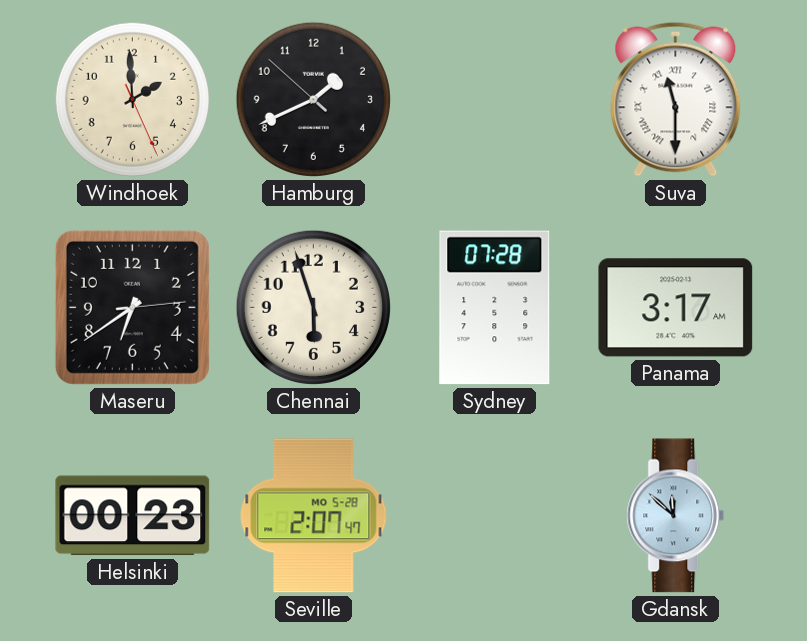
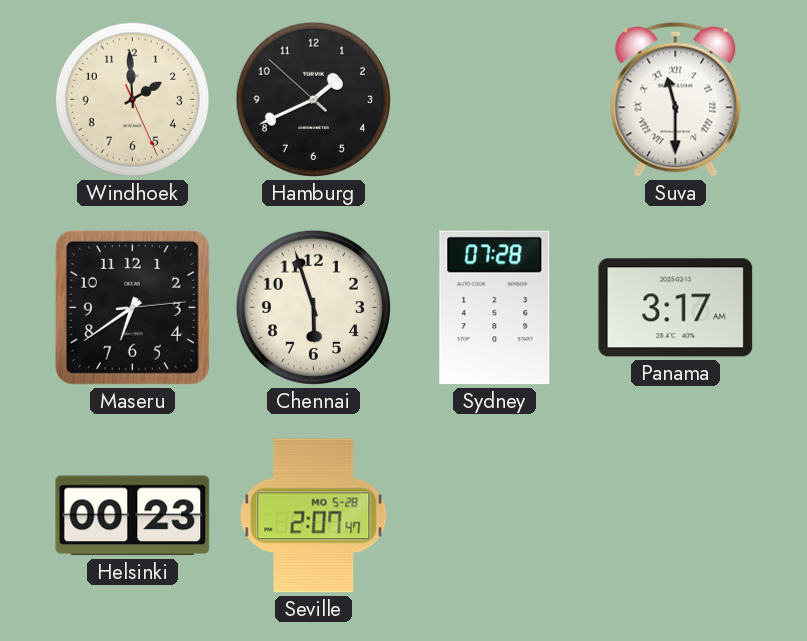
Gdansk: 11:52 -> none
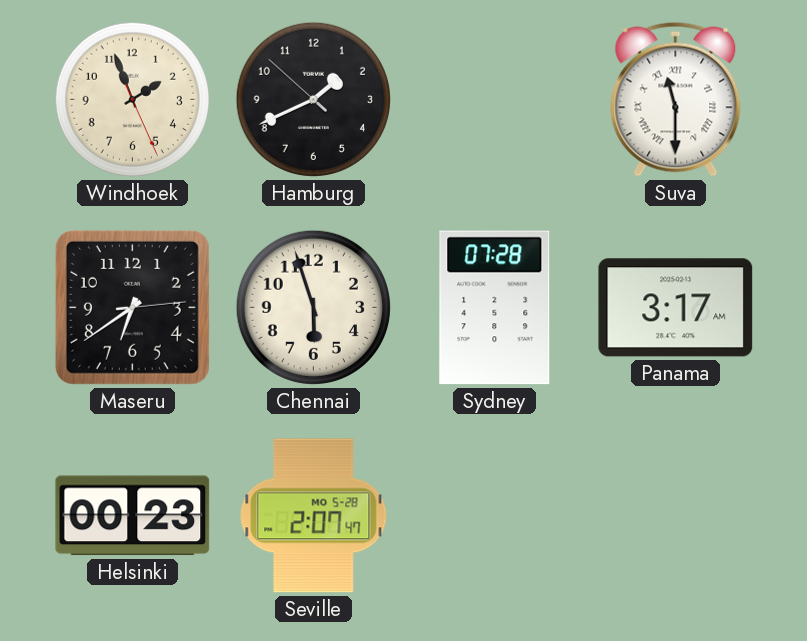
Windhoek: 1:59 -> 1:56
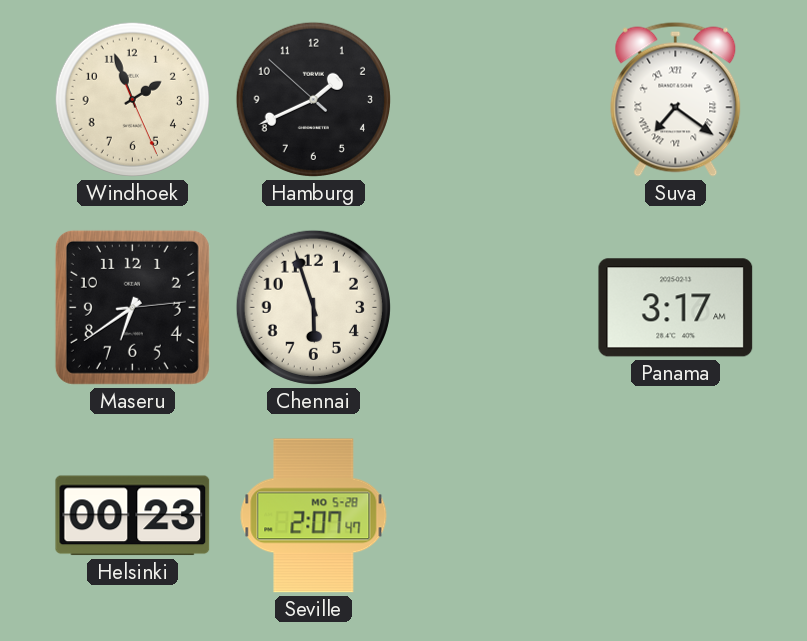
Suva: 11:30 -> 7:21
Sydney: 07:28 -> none
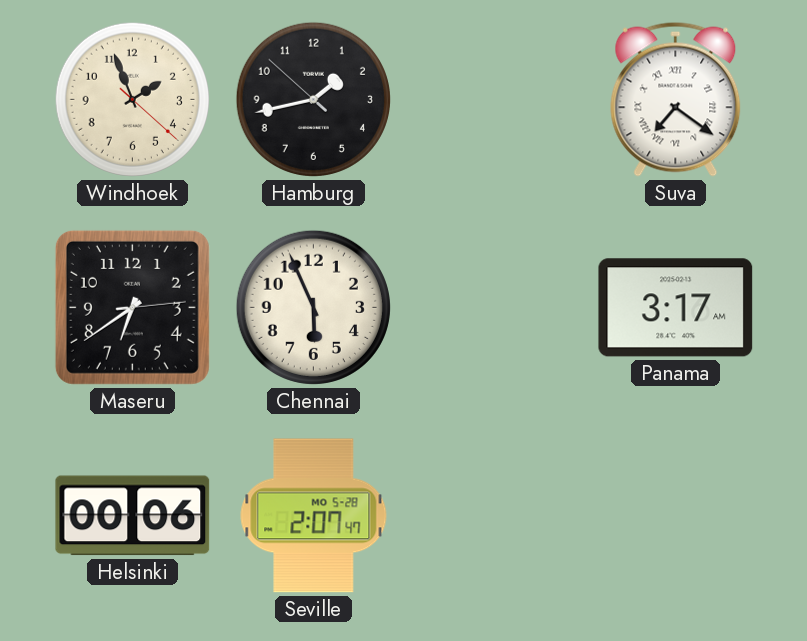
Windhoek: 1:56:26 -> 1:56:22
Hamburg: 1:40 -> 1:42
Chennai: 5:57 -> 5:56
Helsinki: 00:23 -> 00:06
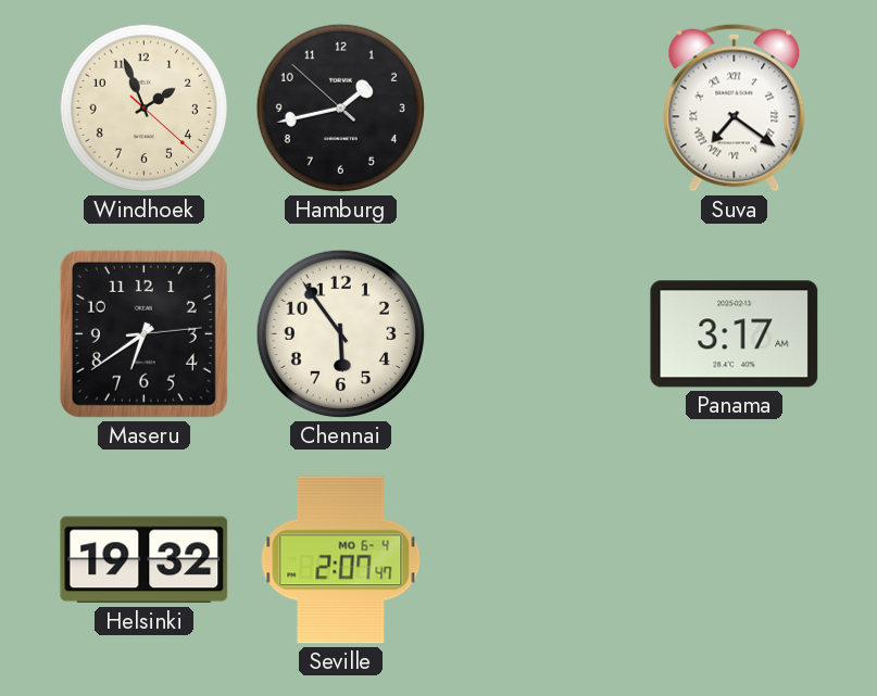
Chennai: 5:56 -> 5:54
Helsinki: 00:06 -> 19:32
Seville date: MO 5-28 -> MO 6-4
